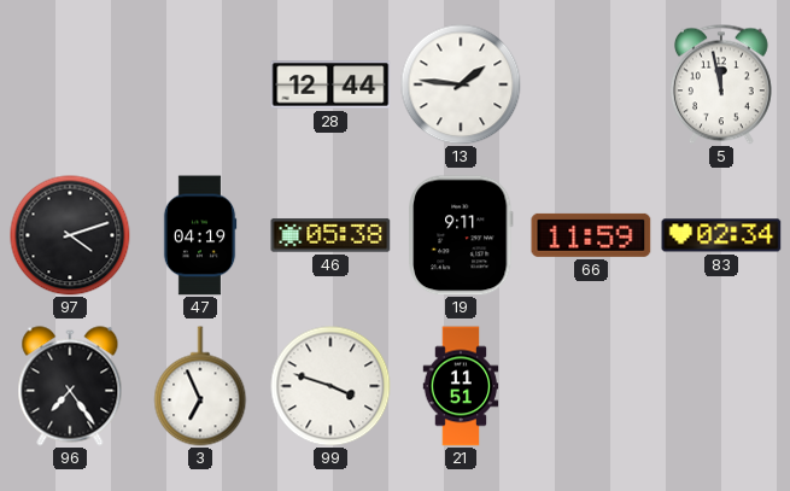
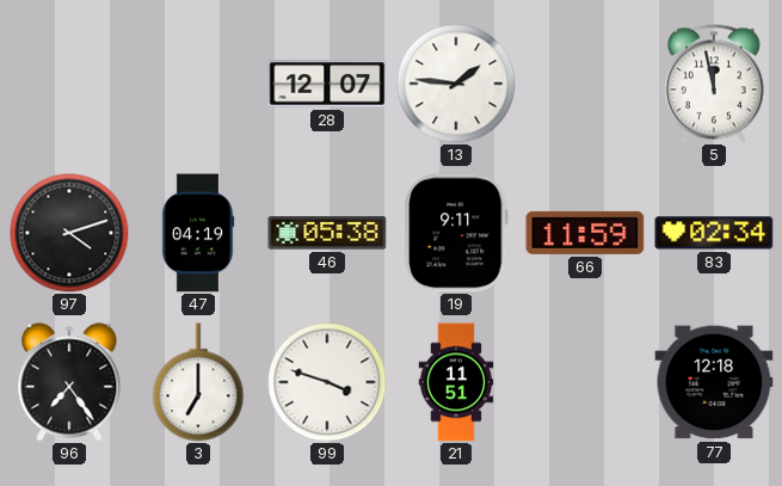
28: 12:44 -> 12:07
3: 6:56 -> 7:00
77: none -> 12:18
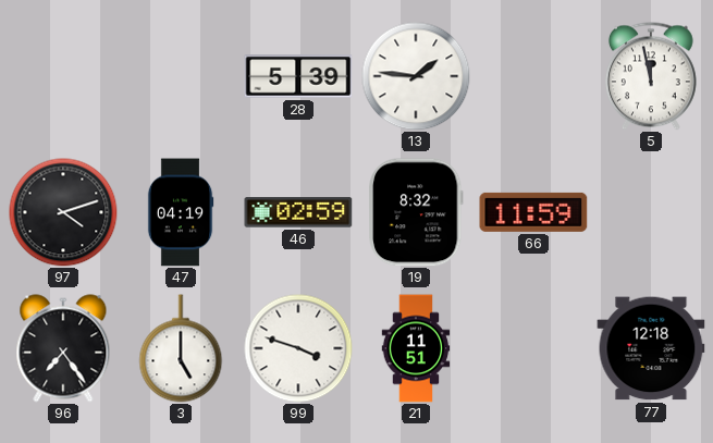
28: 12:07 -> 5:39
46: 05:38 -> 02:59
19: 9:11 -> 8:32
83: 02:34 -> none
3: 7:00 -> 5:00
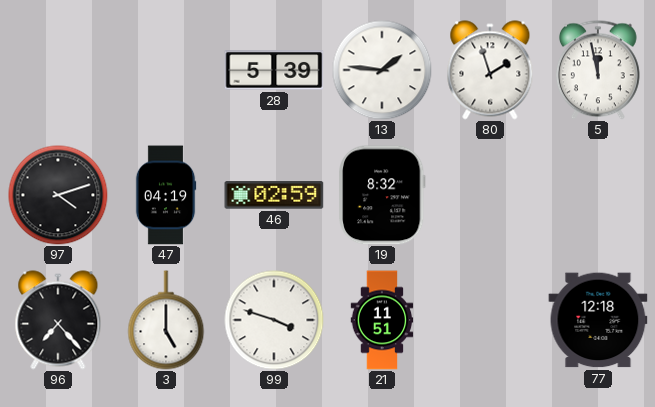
80: none -> 1:57
66: 11:59 -> none
96: 7:24 -> 7:23
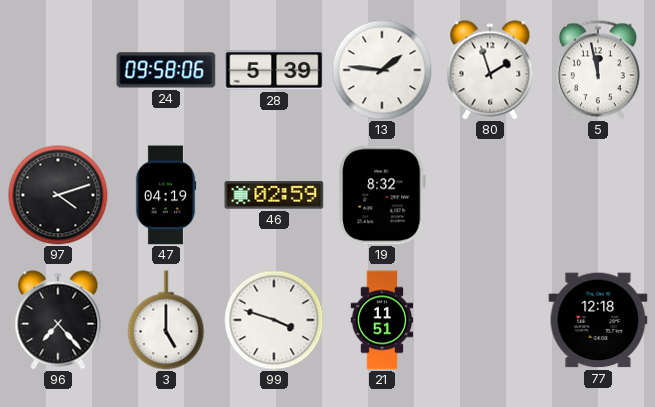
24: none -> 09:58
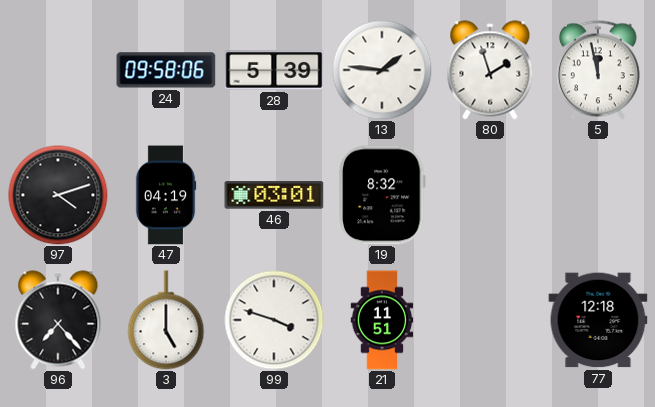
46: 02:59 -> 03:01
